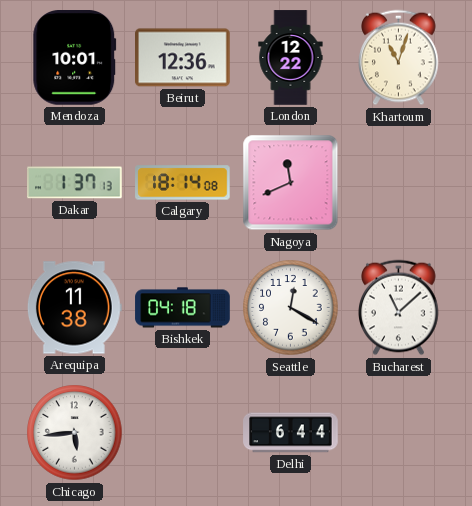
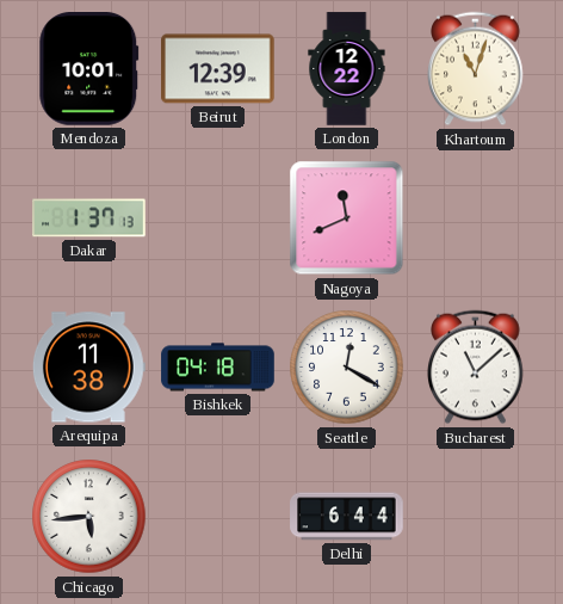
Beirut: 12:36 -> 12:39
Calgary: 18:14 -> none
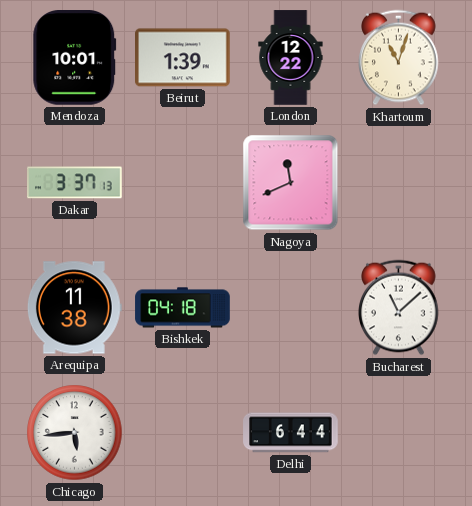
Beirut: 12:39 -> 1:39
Dakar: 1:37 -> 3:37
Seattle: 12:20 -> none
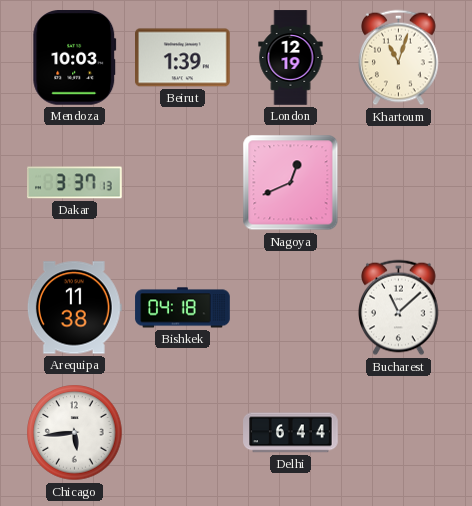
Mendoza: 10:01 -> 10:03
London: 12:22 -> 12:19
Nagoya: 11:41 -> 12:41
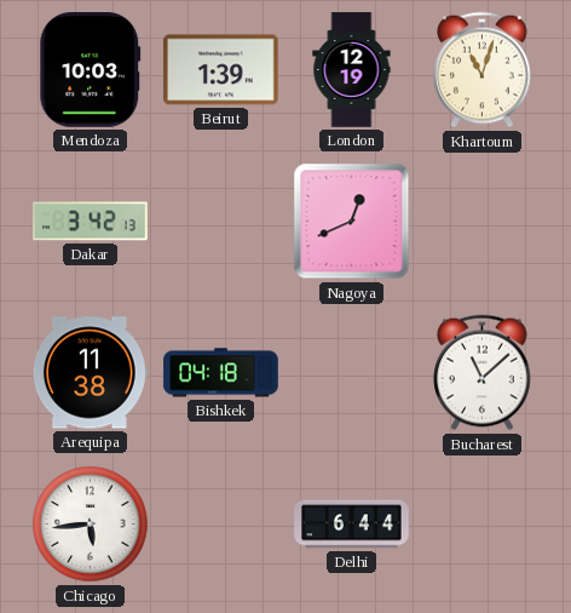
Dakar: 3:37 -> 3:42
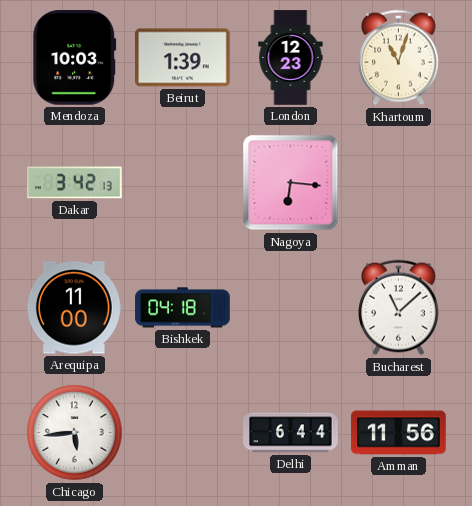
London: 12:19 -> 12:23
Nagoya: 12:41 -> 6:16
Arequipa: 11:38 -> 11:00
Amman: none -> 11:56
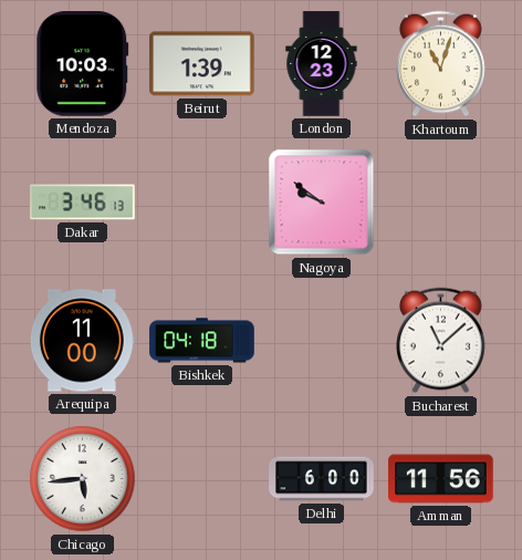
Dakar: 3:42 -> 3:46
Nagoya: 6:16 -> 9:51
Delhi: 6:44 -> 6:00
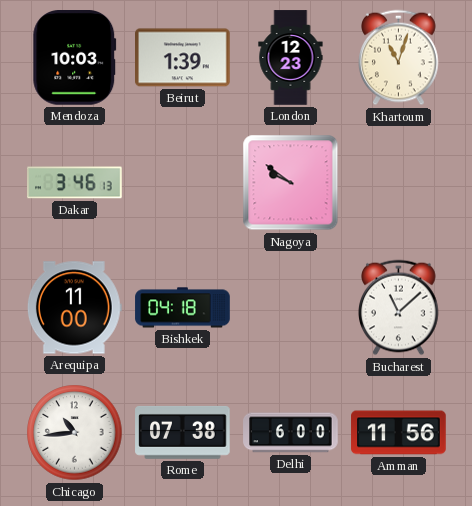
Chicago: 5:44 -> 10:44
Rome: none -> 07:38
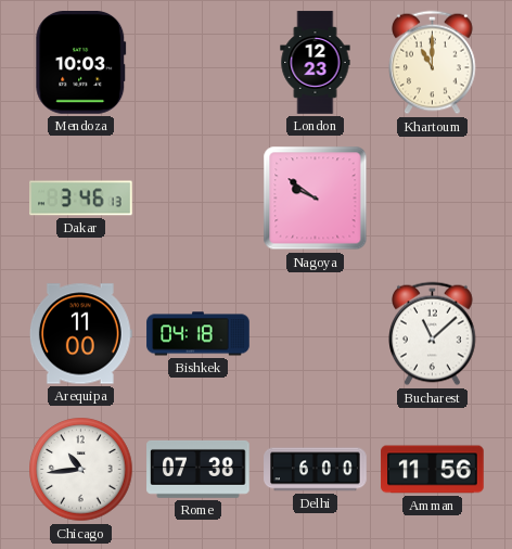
Beirut: 1:39 -> none
Khartoum: 11:03 -> 11:00
